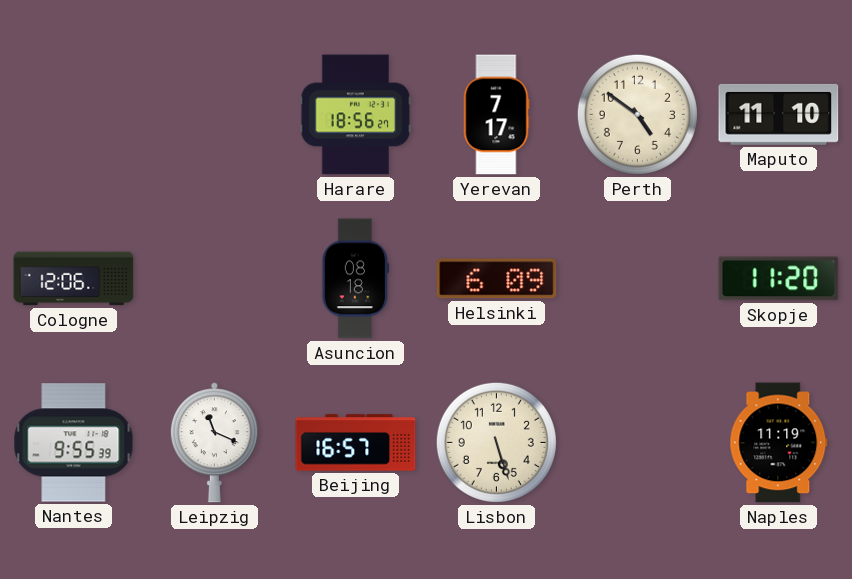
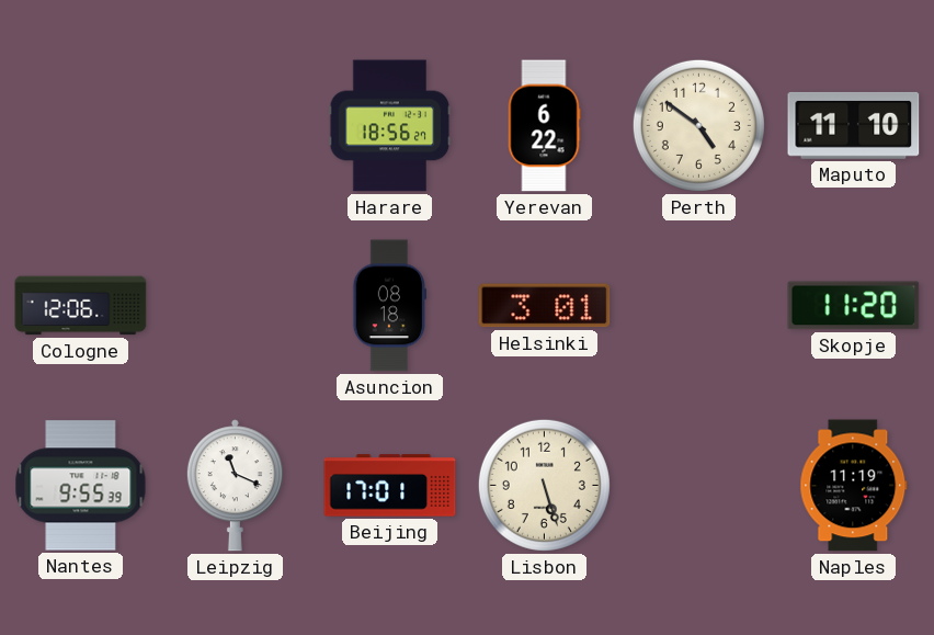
Yerevan: 7:17 -> 6:22
Helsinki: 6:09 -> 3:01
Beijing: 16:57 -> 17:01
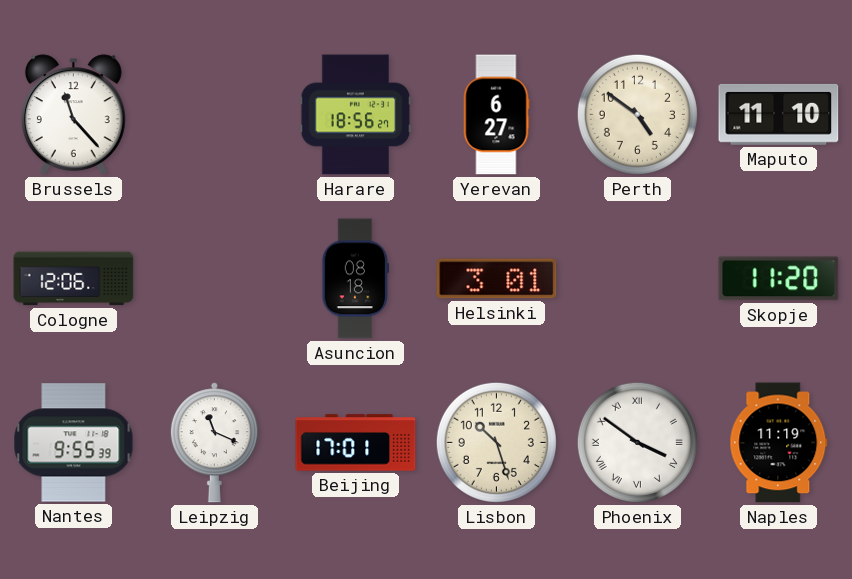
Brussels: none -> 11:23
Yerevan: 6:22 -> 6:27
Lisbon: 5:27 -> 10:27
Phoenix: none -> 3:51
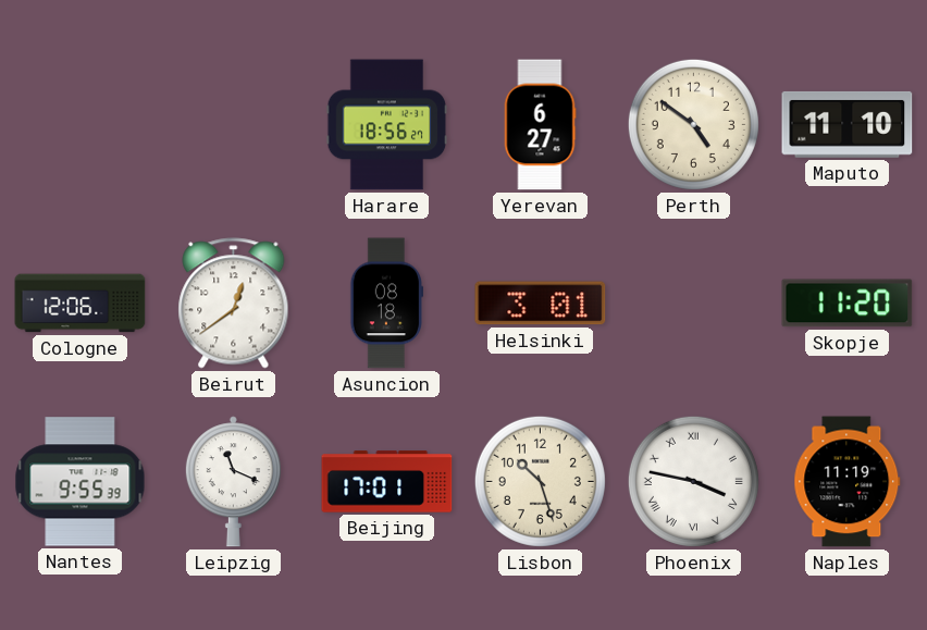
Brussels: 11:23 -> none
Beirut: none -> 12:39
Phoenix: 3:51 -> 3:47
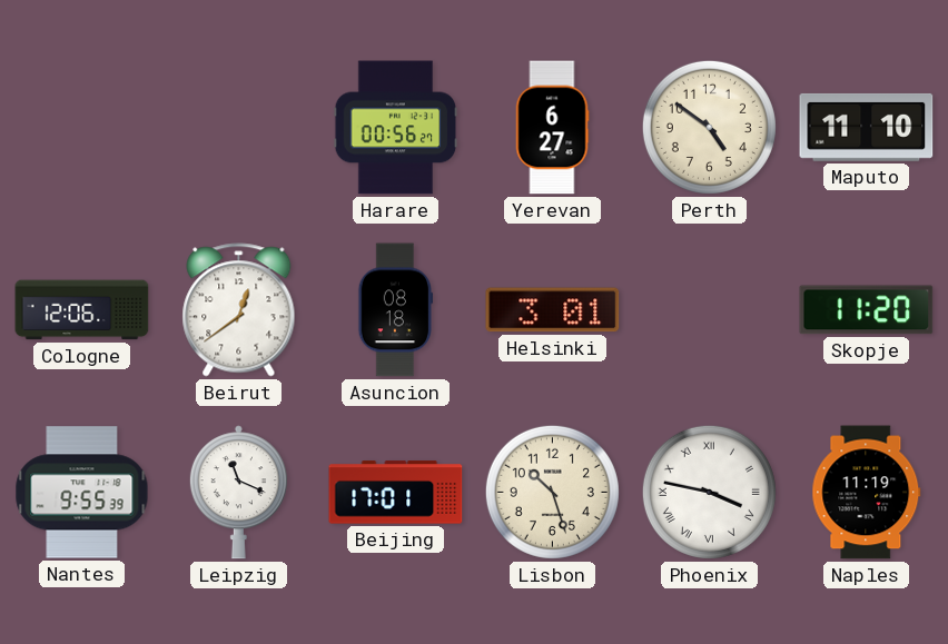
Harare: 18:56 -> 00:56
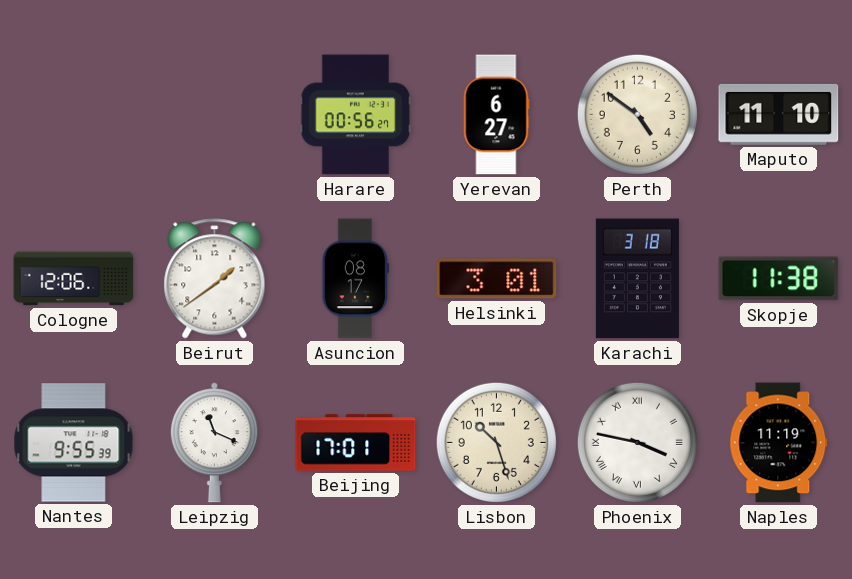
Beirut: 12:39 -> 1:39
Asuncion: 08:18 -> 08:17
Karachi: none -> 3:18
Skopje: 11:20 -> 11:38
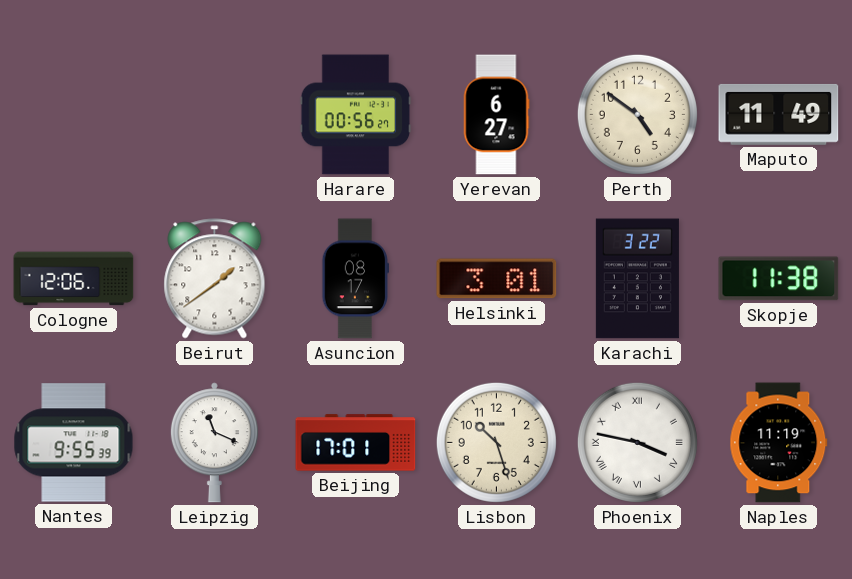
Maputo: 11:10 -> 11:49
Karachi: 3:18 -> 3:22
